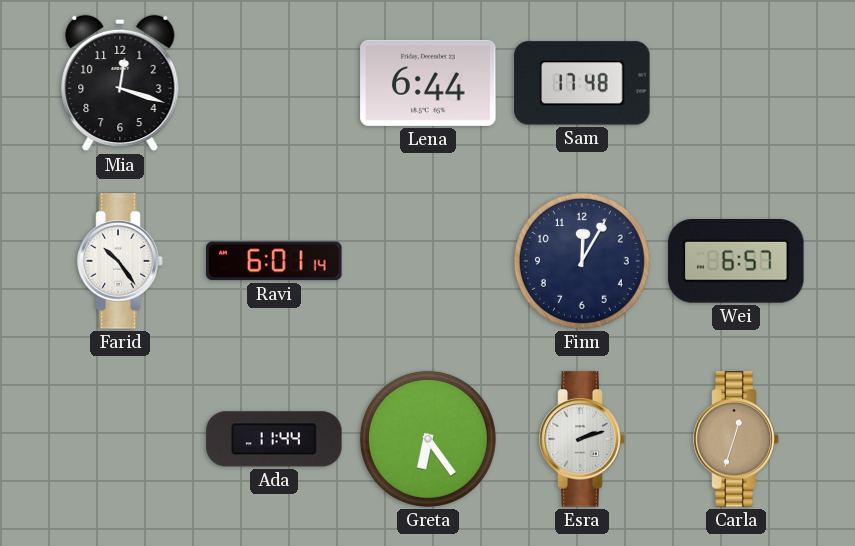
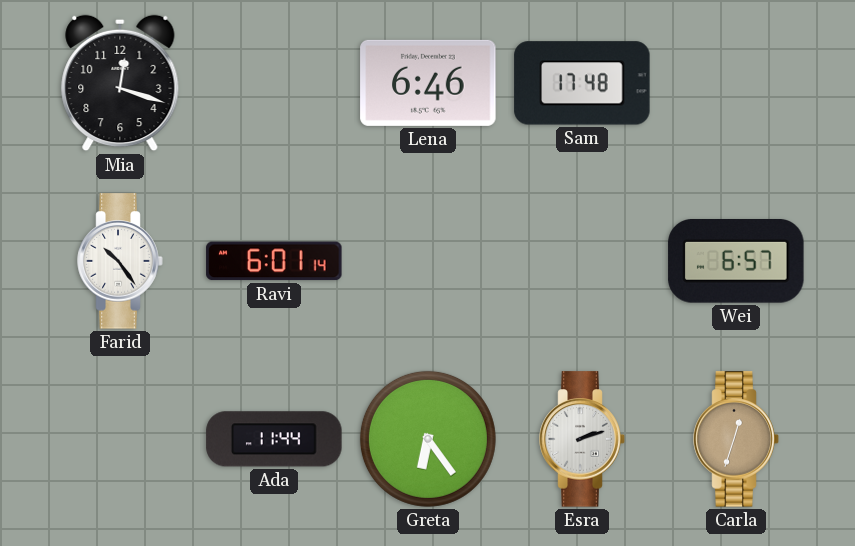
Lena: 6:44 -> 6:46
Finn: 12:05 -> none
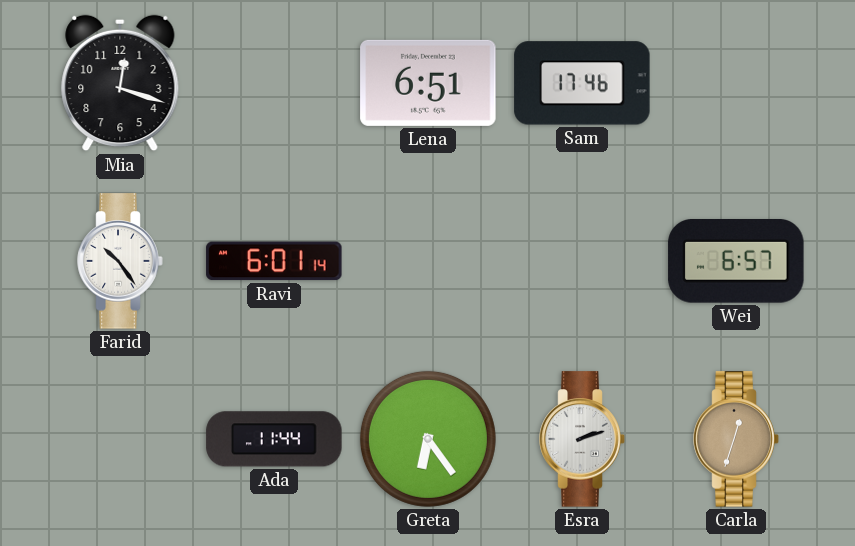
Lena: 6:46 -> 6:51
Sam: 17:48 -> 17:46
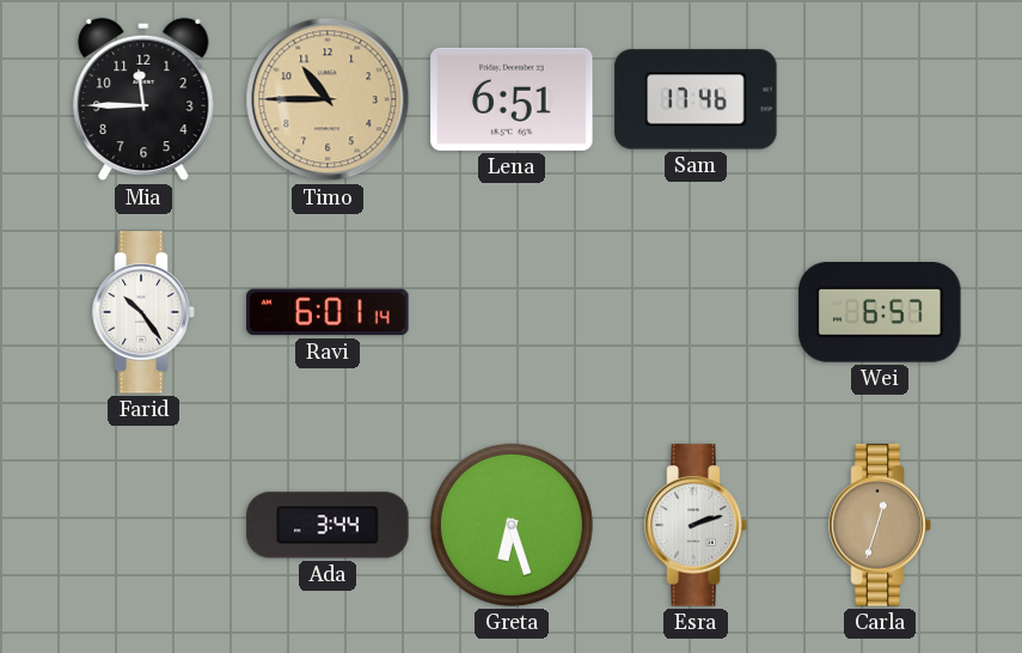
Mia: 12:18 -> 11:45
Timo: none -> 10:45
Ada: 11:44 -> 3:44
Greta: 6:24 -> 6:27
